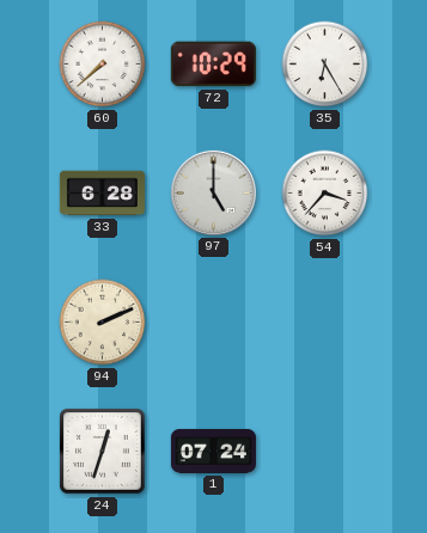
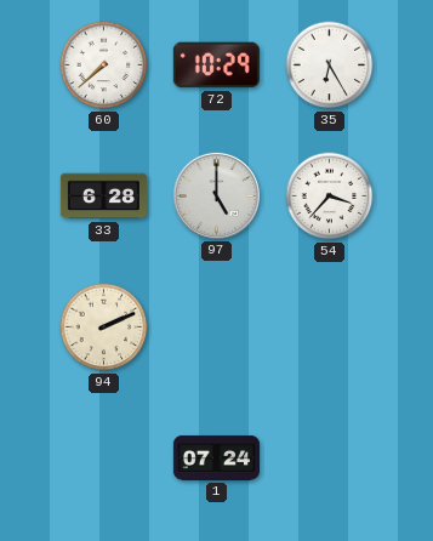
24: 12:33 -> none
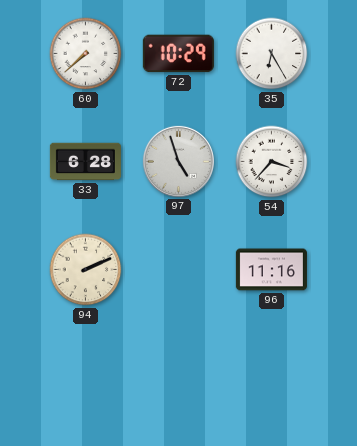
97: 5:00 -> 4:57
96: none -> 11:16
1: 07:24 -> none
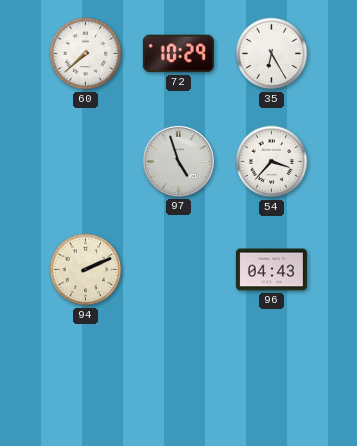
33: 6:28 -> none
96: 11:16 -> 04:43
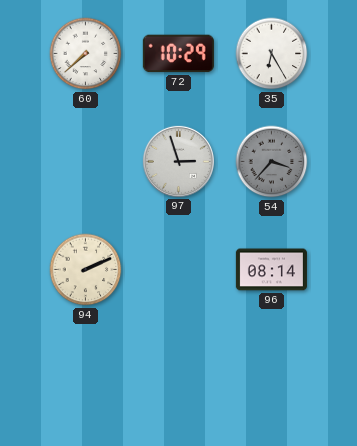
97: 4:57 -> 2:57
54 dial: white -> grey
96: 04:43 -> 08:14
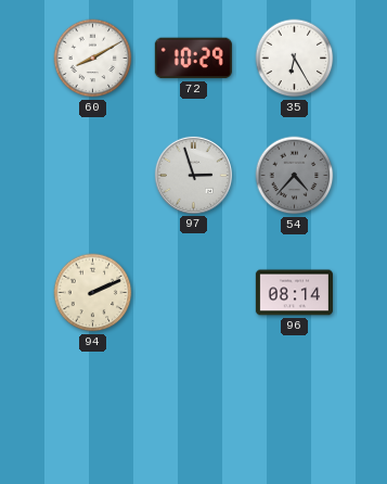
60: 7:38 -> 8:10
54: 3:37 -> 4:37
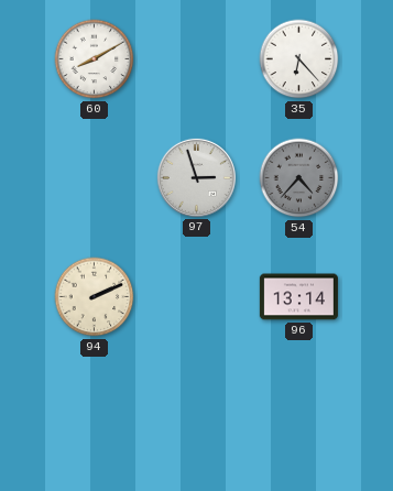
72: 10:29 -> none
35: 6:25 -> 6:23
96: 08:14 -> 13:14
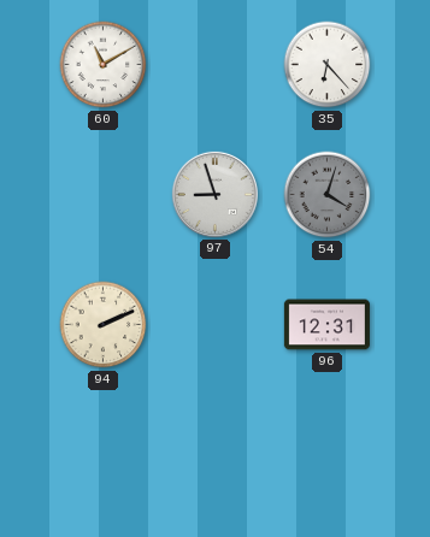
60: 8:10 -> 11:10
97: 2:57 -> 8:57
54: 4:37 -> 4:03
96: 13:14 -> 12:31
